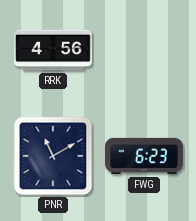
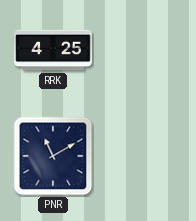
RRK: 4:56 -> 4:25
FWG: 6:23 -> none
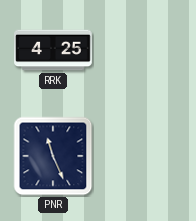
PNR: 11:10 -> 11:26
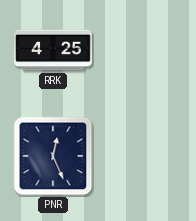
PNR: 11:26 -> 12:26
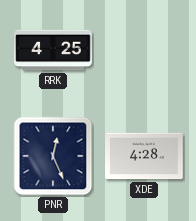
XDE: none -> 4:28
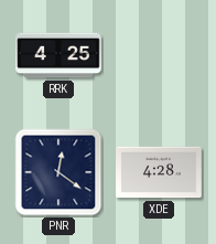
PNR: 12:26 -> 12:21
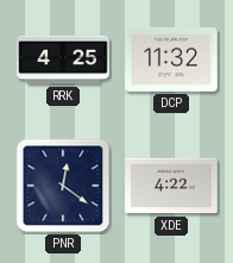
DCP: none -> 11:32
XDE: 4:28 -> 4:22
